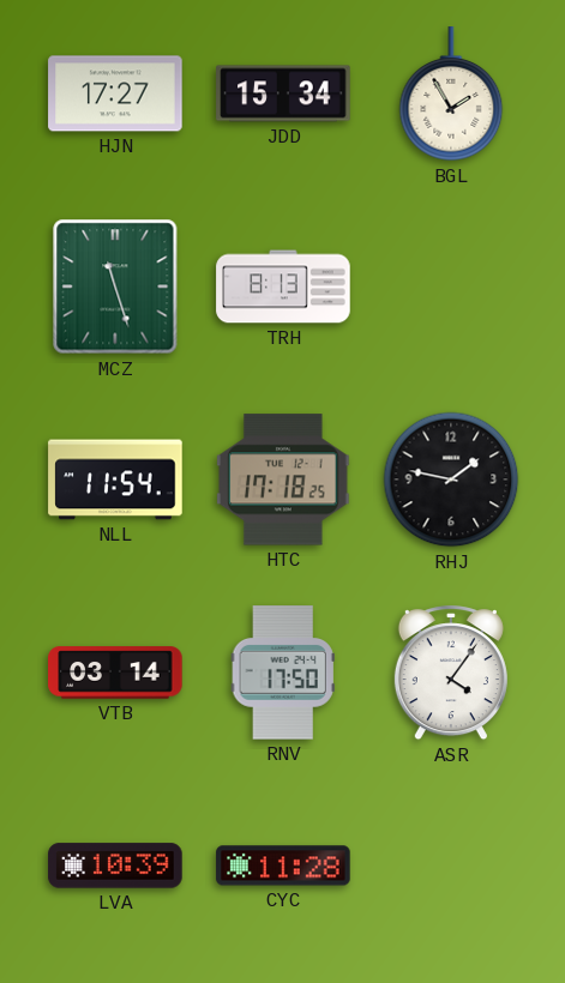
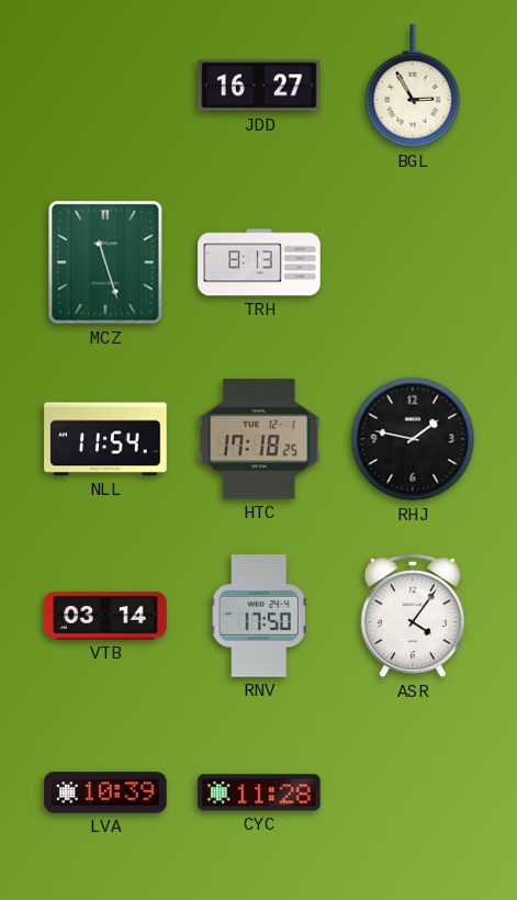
HJN: 17:27 -> none
JDD: 15:34 -> 16:27
BGL: 1:55 -> 2:55
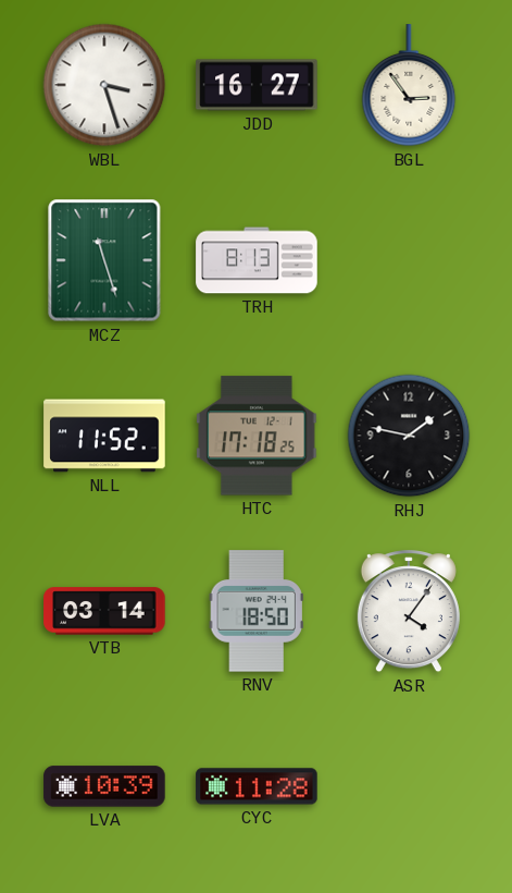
WBL: none -> 3:27
BGL: 2:55 -> 2:54
NLL: 11:54 -> 11:52
RNV: 17:50 -> 18:50
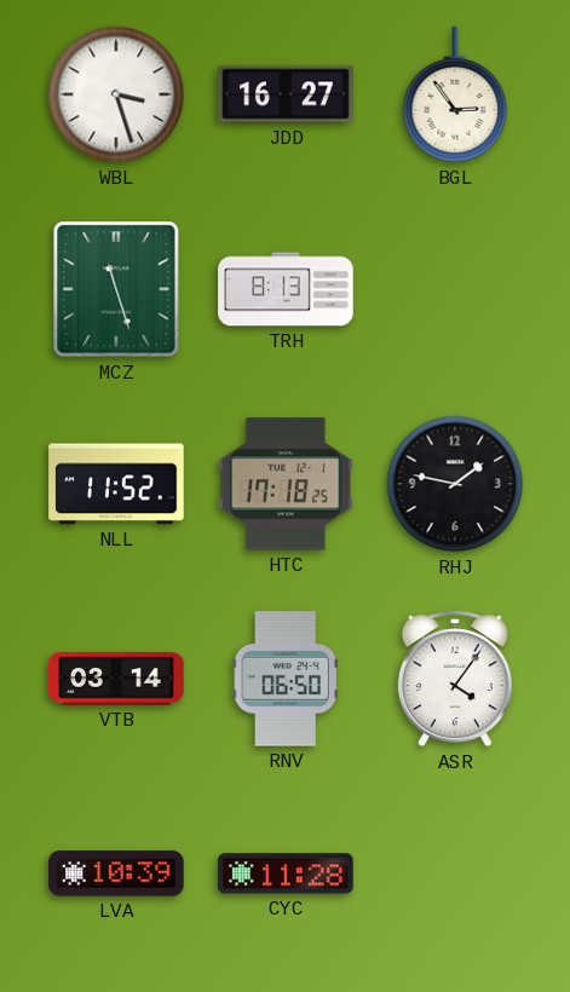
RNV: 18:50 -> 06:50
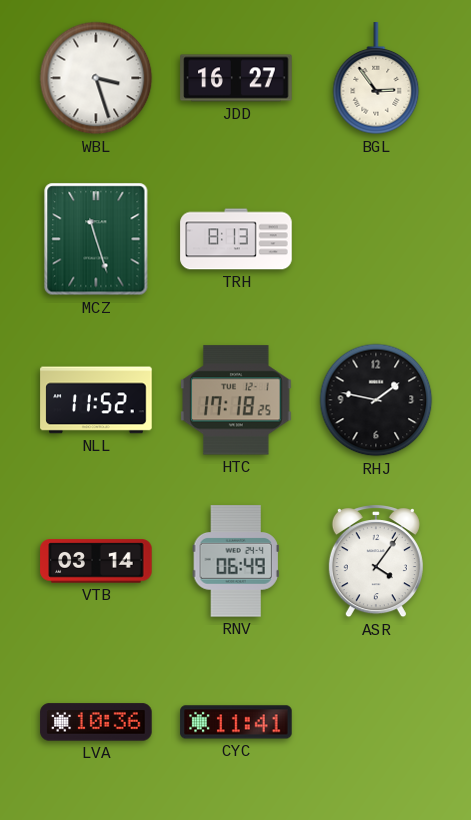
RNV: 06:50 -> 06:49
LVA: 10:39 -> 10:36
CYC: 11:28 -> 11:41
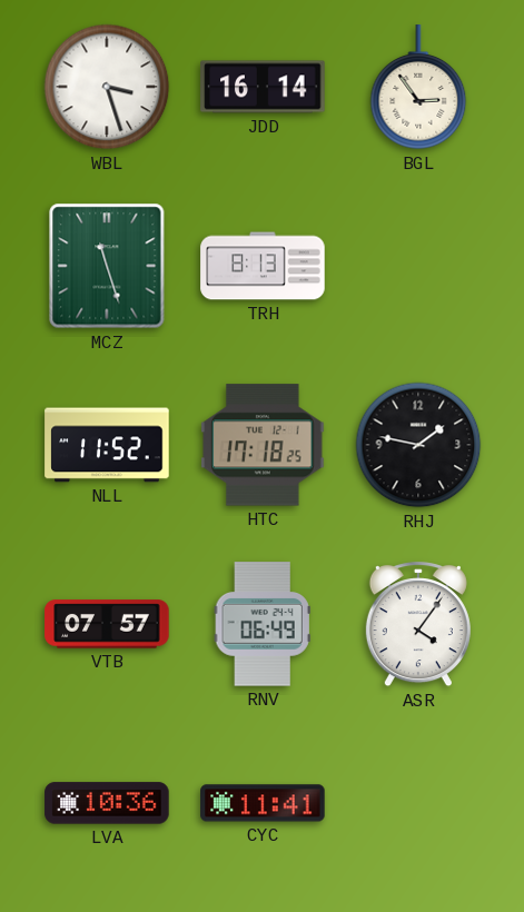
JDD: 16:27 -> 16:14
VTB: 03:14 -> 07:57
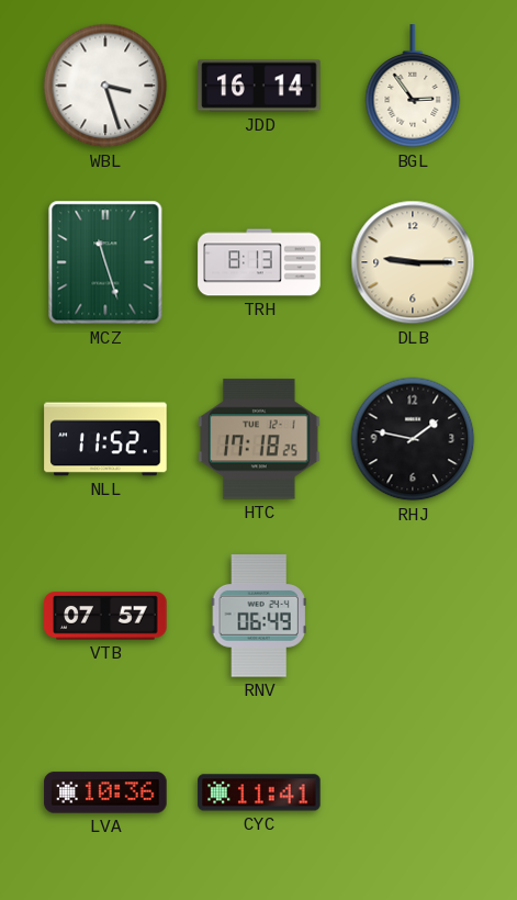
DLB: none -> 9:15
ASR: 4:06 -> none
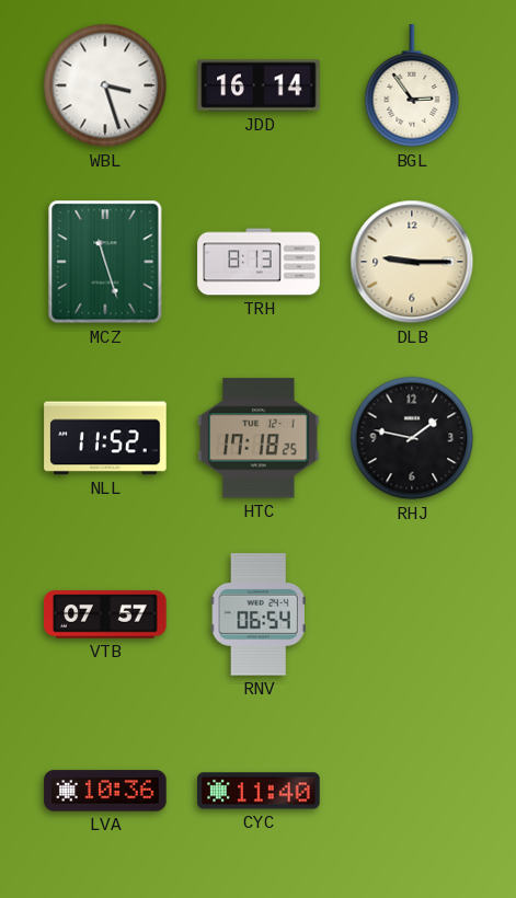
RNV: 06:49 -> 06:54
CYC: 11:41 -> 11:40
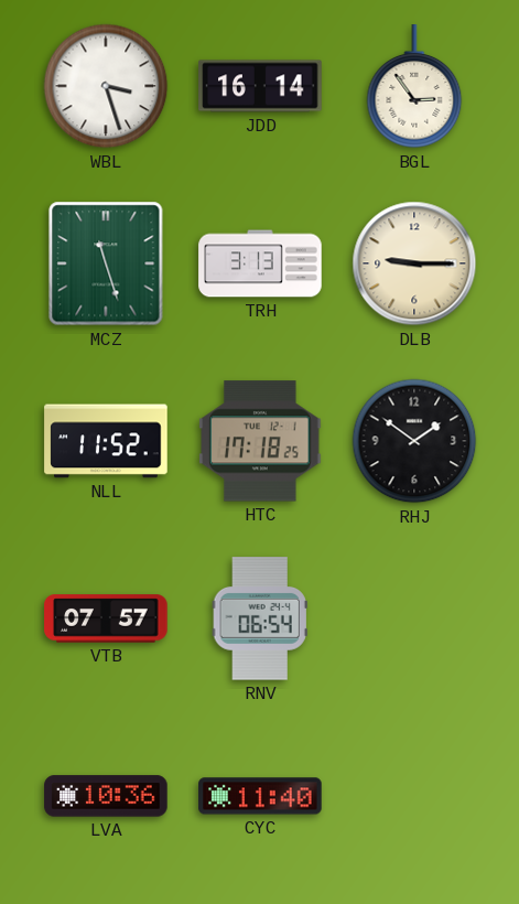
TRH: 8:13 -> 3:13
RHJ: 1:47 -> 1:51
